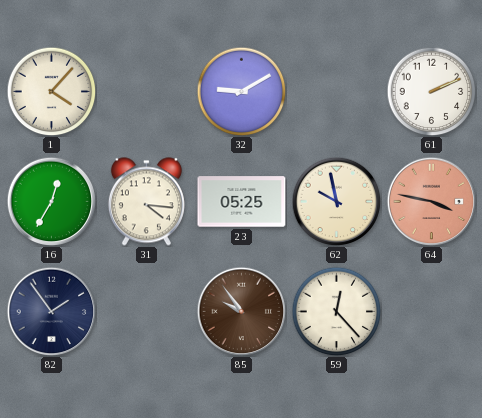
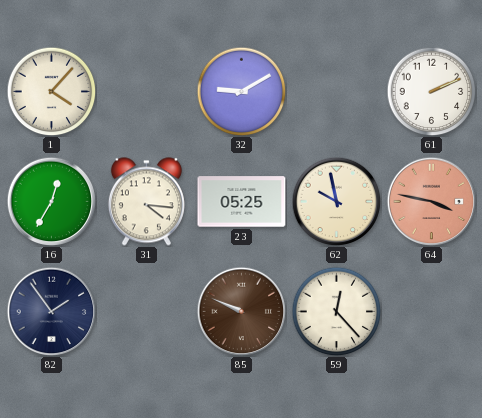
85: 9:54 -> 9:49
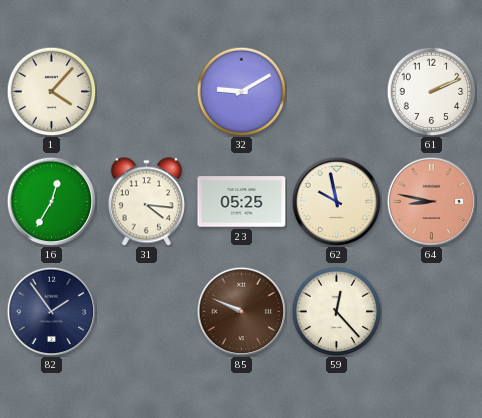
64: 3:47 -> 8:47
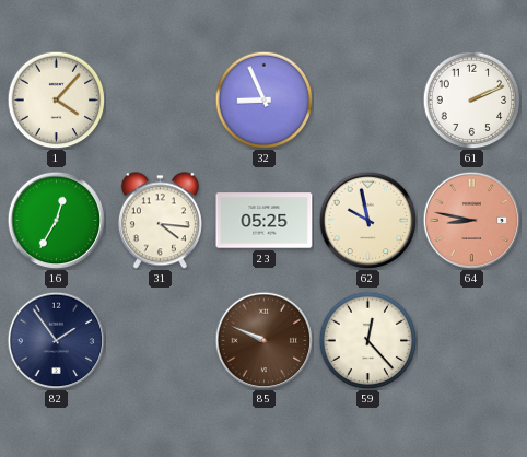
32: 9:10 -> 8:56
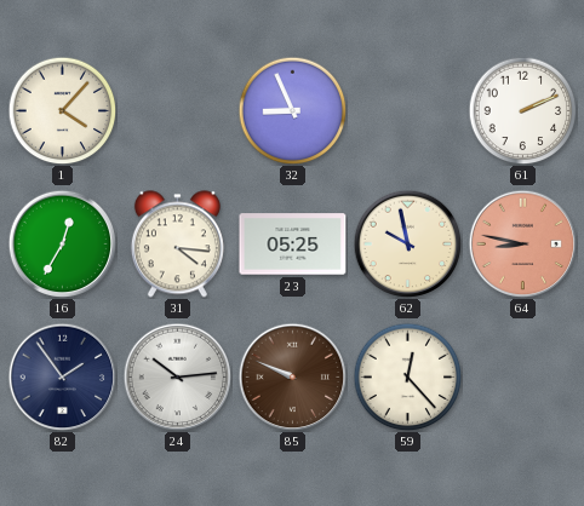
24: none -> 10:14
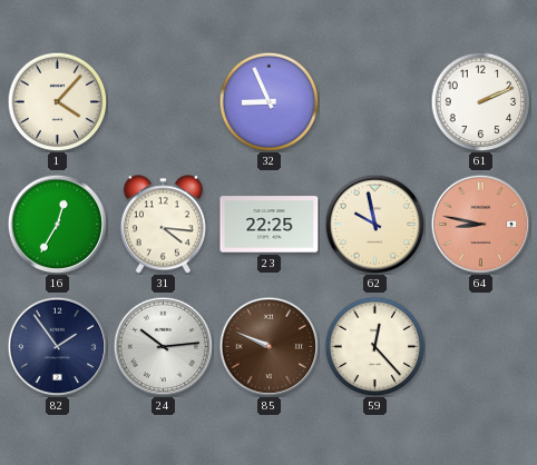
23: 05:25 -> 22:25
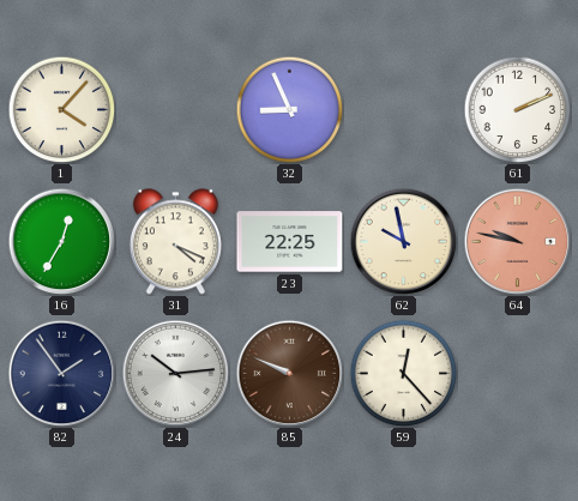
31: 4:16 -> 4:19
64: 8:47 -> 9:47
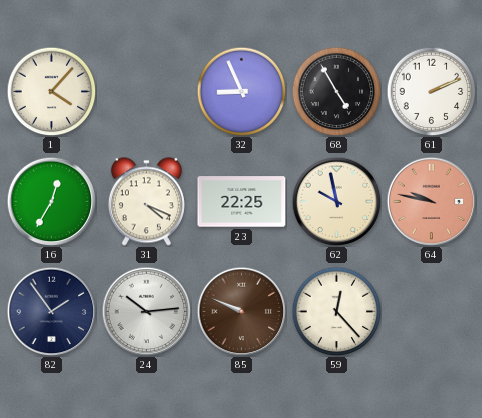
68: none -> 4:55
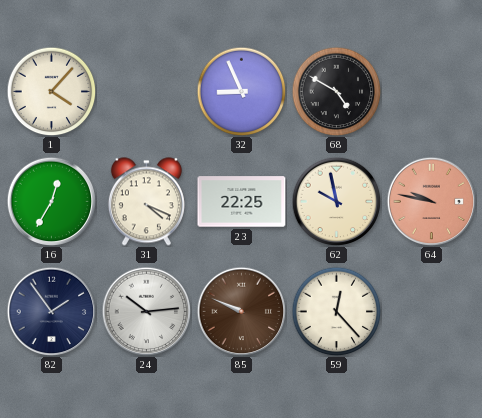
68: 4:55 -> 4:50
61: 2:11 -> none
